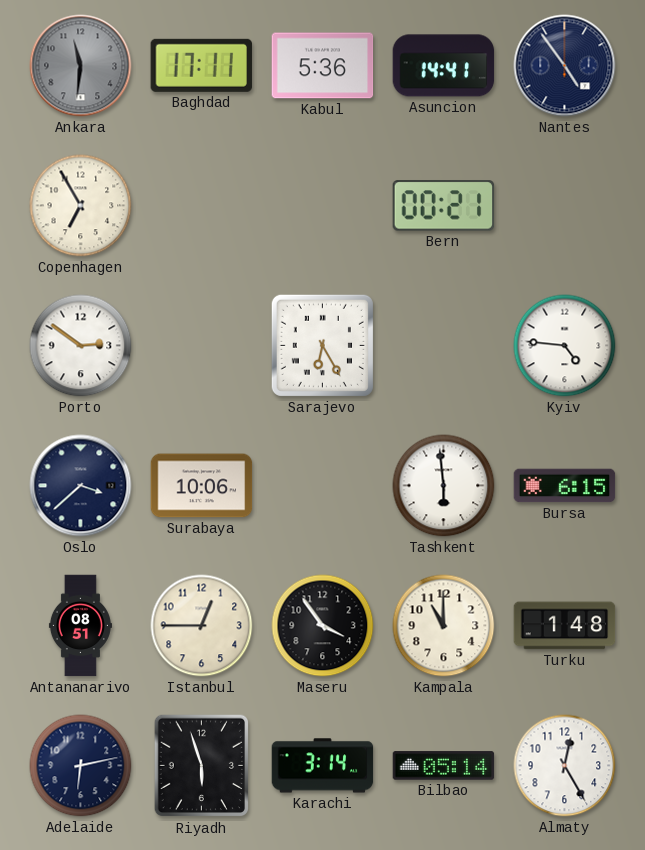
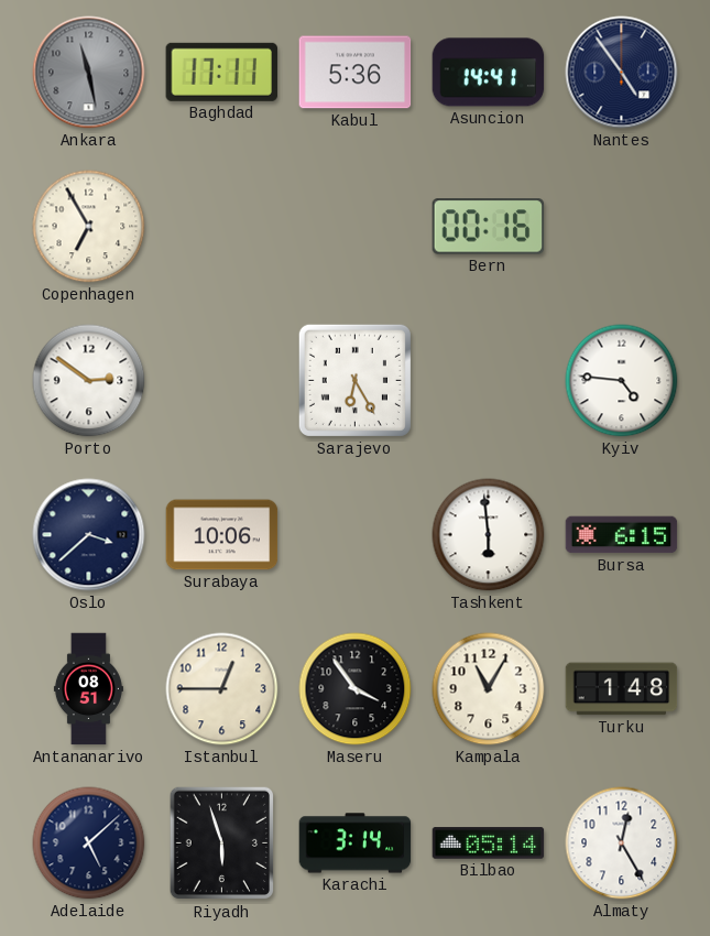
Ankara: 11:31 -> 11:28
Bern: 00:21 -> 00:16
Kampala: 11:00 -> 11:05
Adelaide: 6:13 -> 5:08
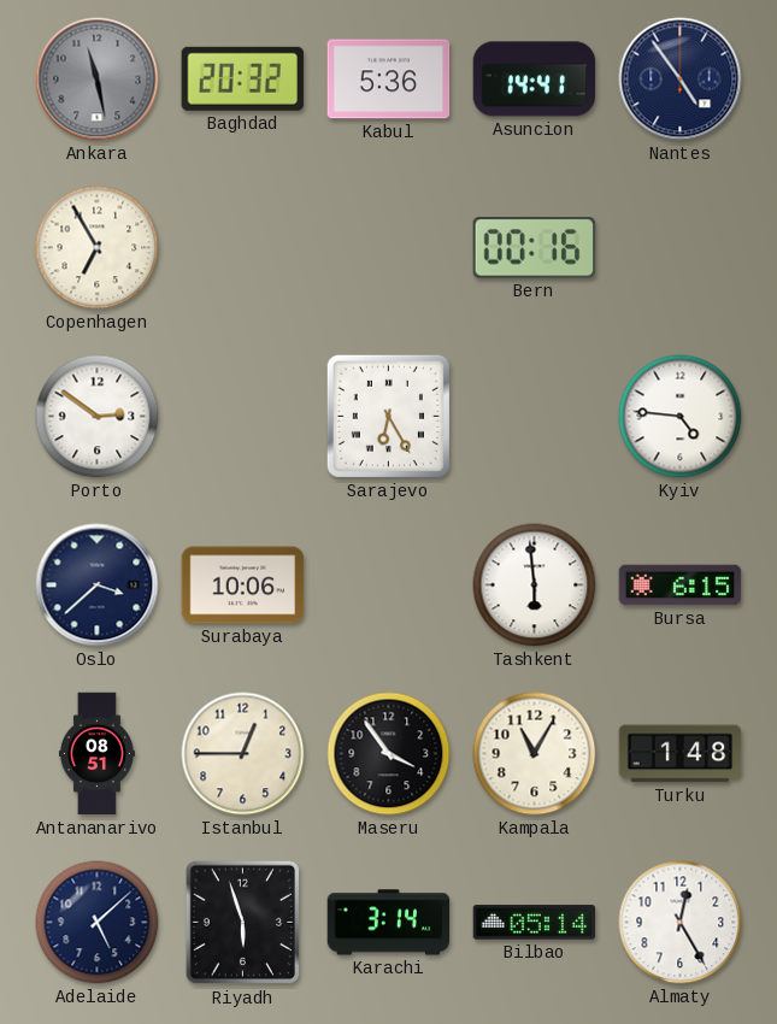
Baghdad: 17:11 -> 20:32
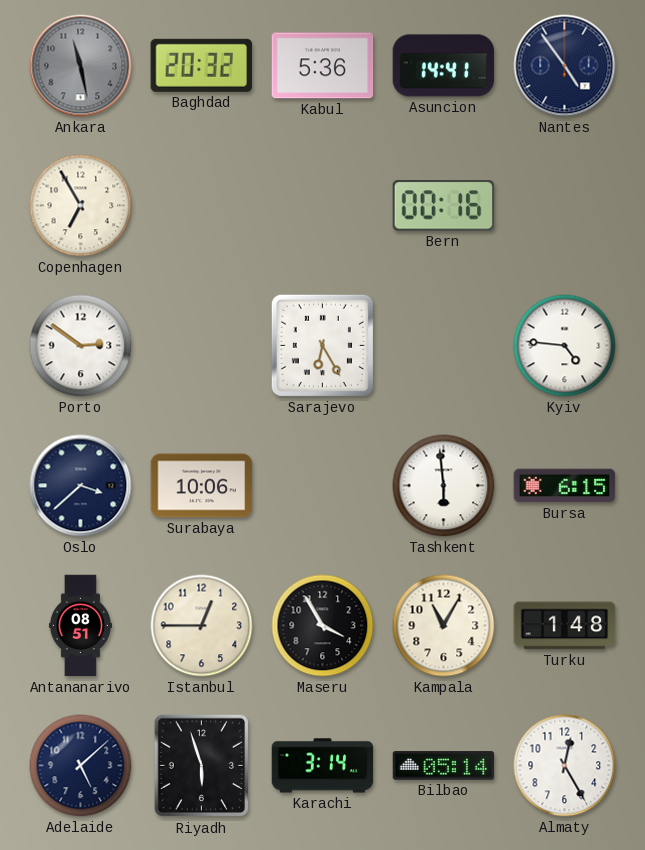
Maseru: 3:54 -> 3:55
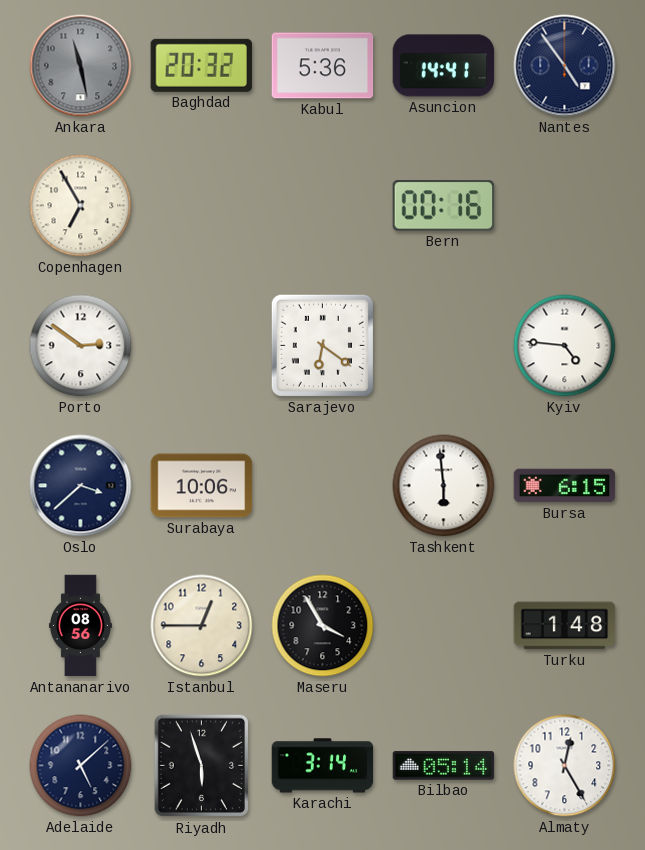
Sarajevo: 6:25 -> 6:21
Antananarivo: 08:51 -> 08:56
Kampala: 11:05 -> none
